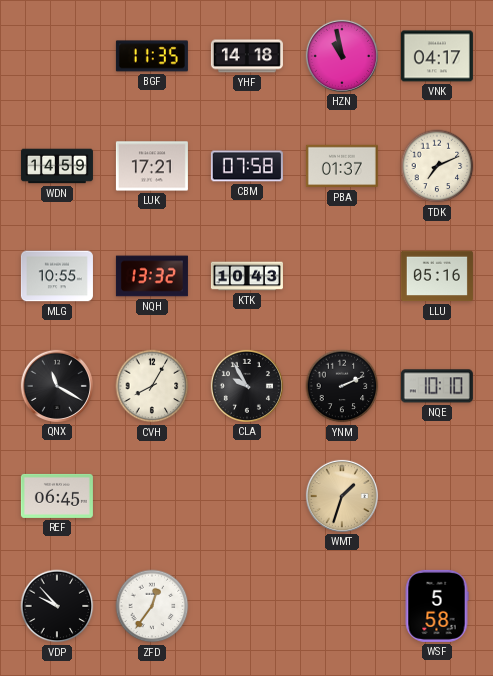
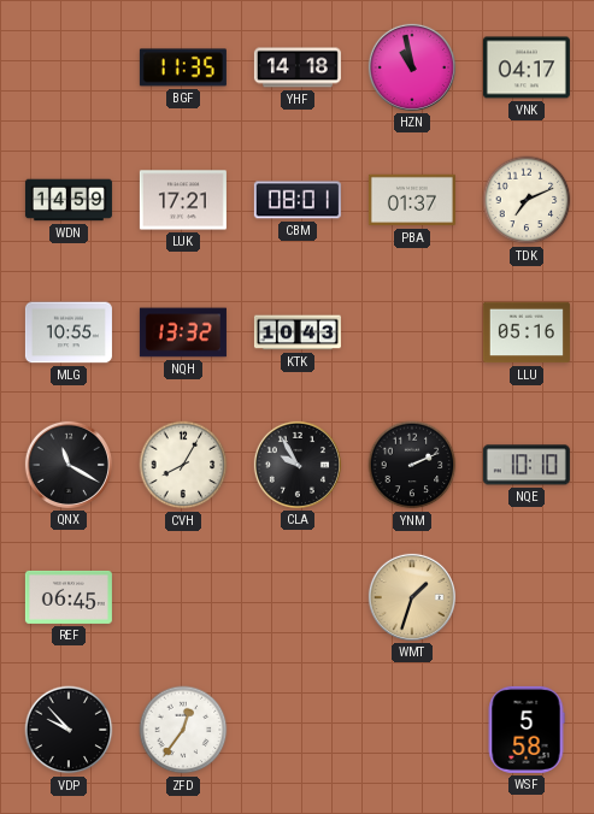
CBM: 07:58 -> 08:01
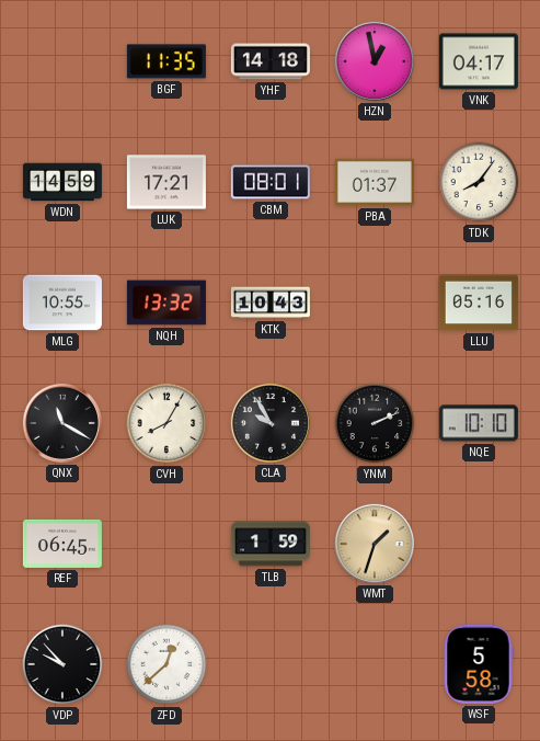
HZN: 10:58 -> 12:58
TDK: 7:11 -> 8:06
TLB: none -> 1:59
ZFD: 12:36 -> 12:38
